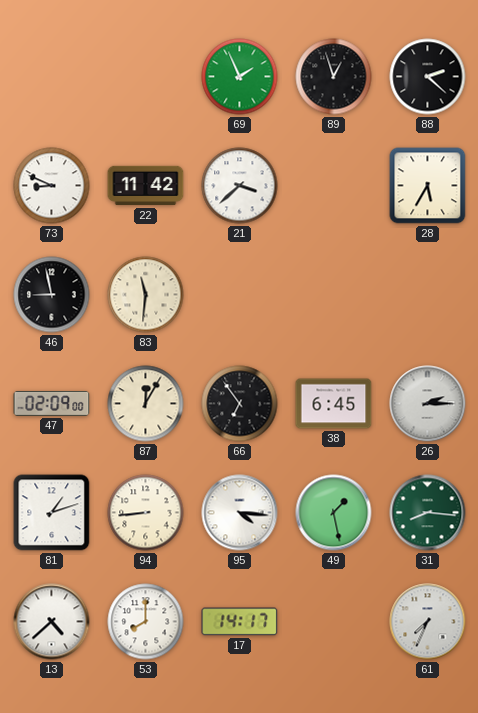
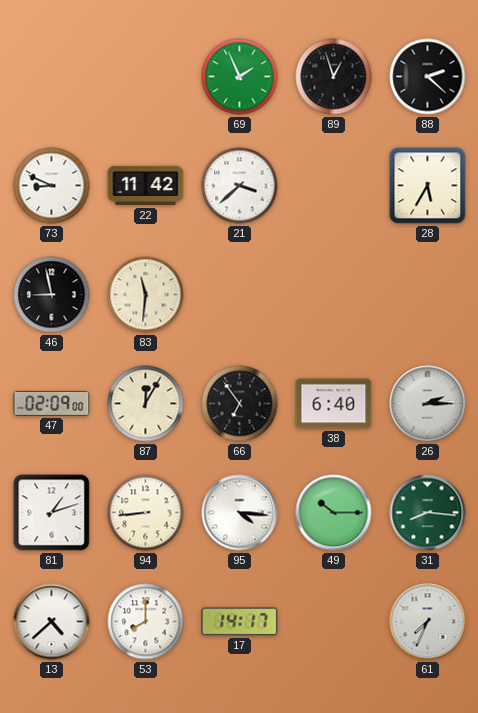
38: 6:45 -> 6:40
49: 1:28 -> 10:15
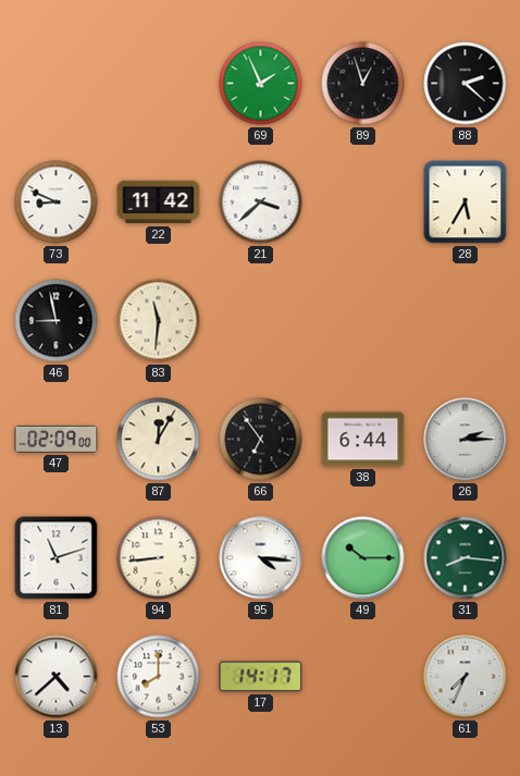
38: 6:40 -> 6:44
81: 1:12 -> 11:12
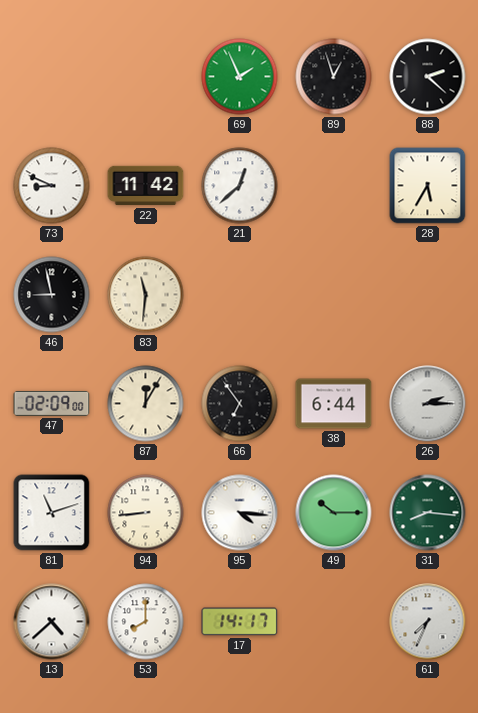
21: 3:38 -> 12:38
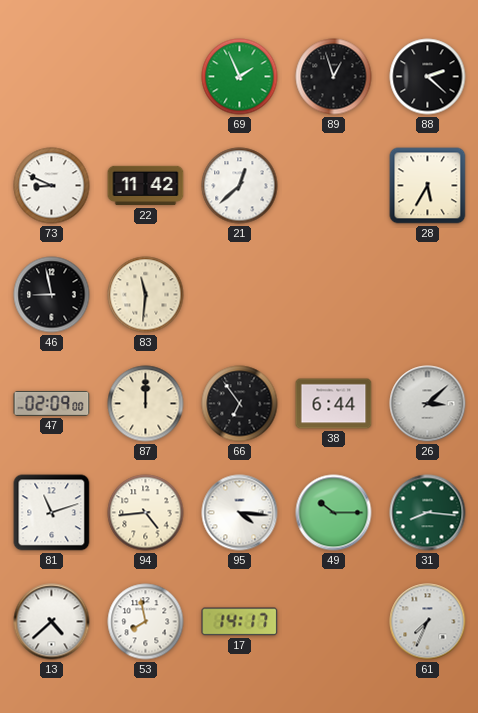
87: 12:05 -> 12:00
26: 2:15 -> 3:08
94: 8:44 -> 4:44
53: 8:00 -> 7:58
